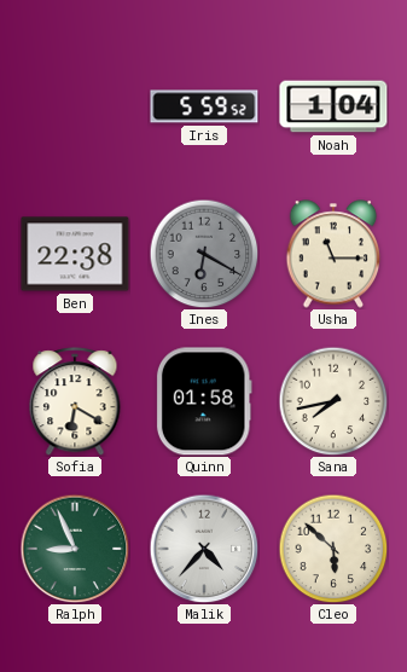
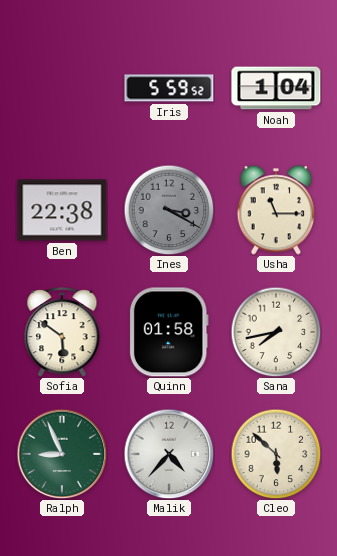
Ines: 6:20 -> 3:20
Sofia: 6:20 -> 5:51
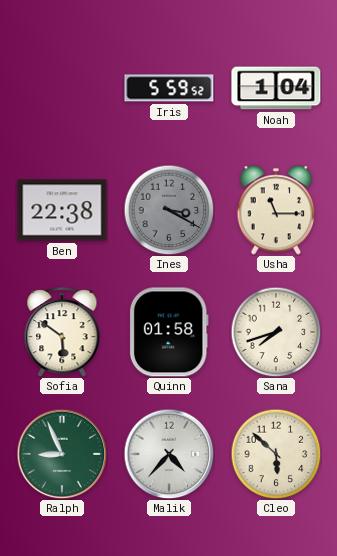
Sana: 7:43 -> 7:42
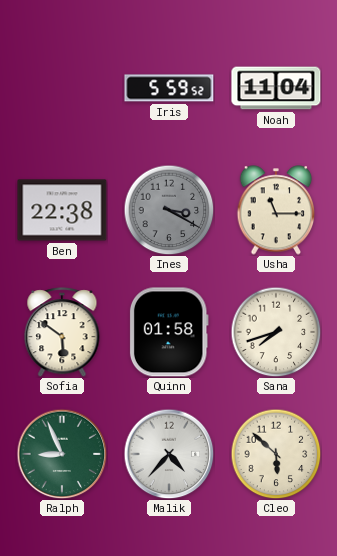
Noah: 1:04 -> 11:04
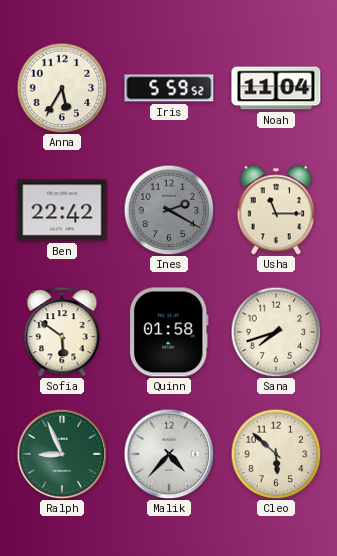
Anna: none -> 5:35
Ben: 22:38 -> 22:42
Ines: 3:20 -> 2:20
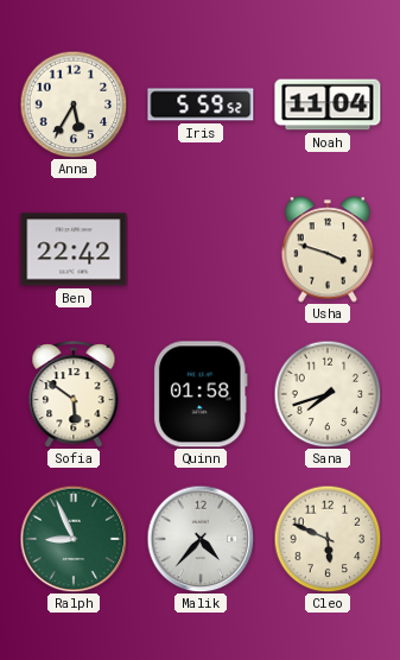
Ines: 2:20 -> none
Usha: 11:15 -> 3:48
Cleo: 5:52 -> 5:49
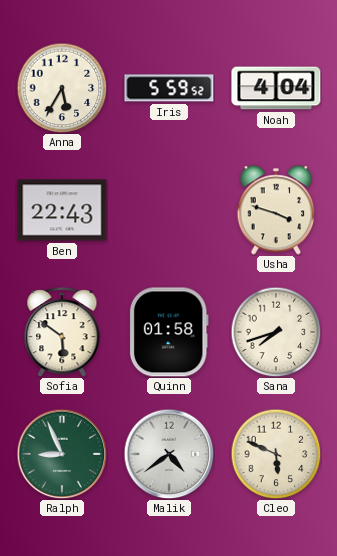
Noah: 11:04 -> 4:04
Ben: 22:42 -> 22:43
Malik: 4:37 -> 4:39
